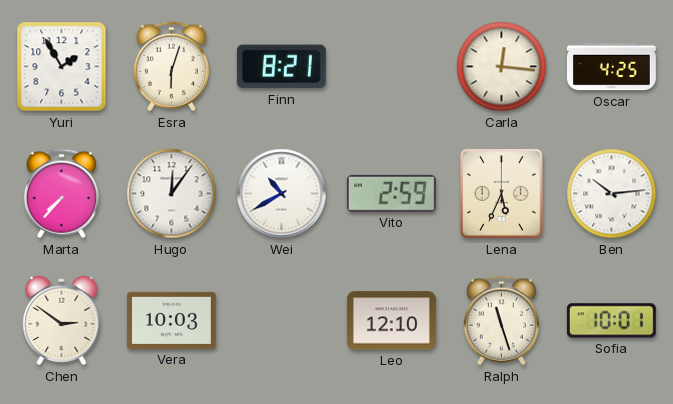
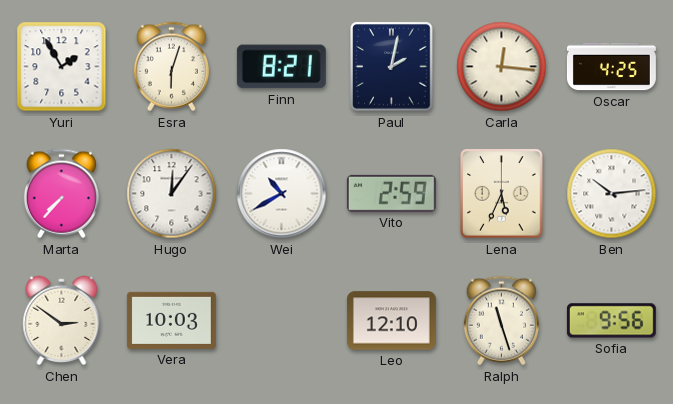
Paul: none -> 2:02
Sofia: 10:01 -> 9:56
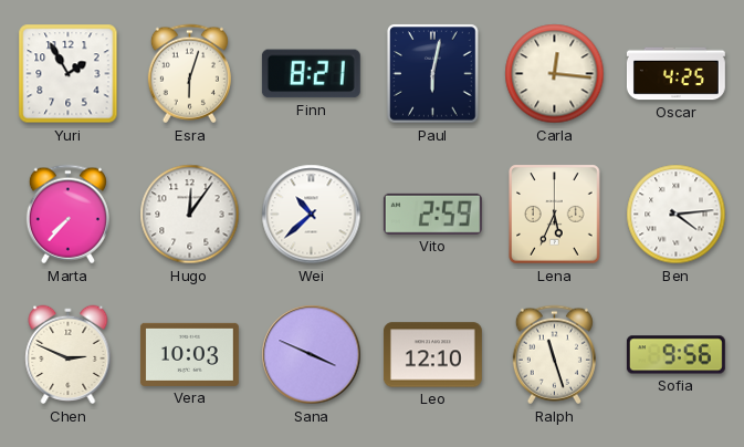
Paul: 2:02 -> 6:02
Wei: 10:40 -> 10:38
Ben: 10:14 -> 4:14
Chen: 2:51 -> 2:49
Sana: none -> 3:49
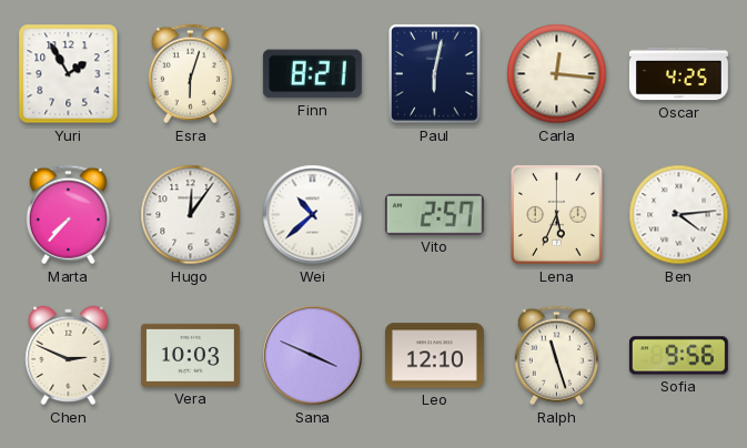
Vito: 2:59 -> 2:57
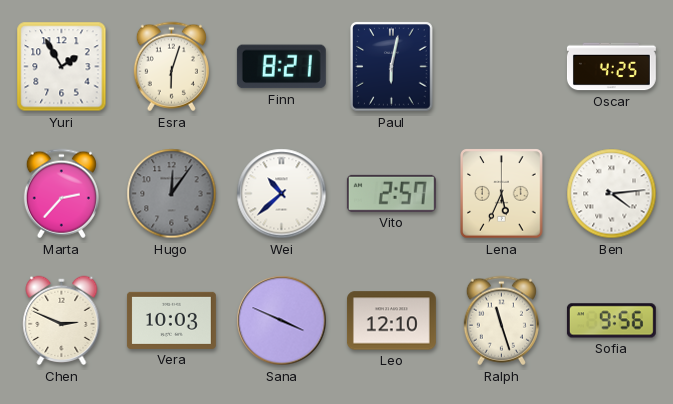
Carla: 12:16 -> none
Marta: 7:37 -> 2:37
Hugo dial: white -> grey
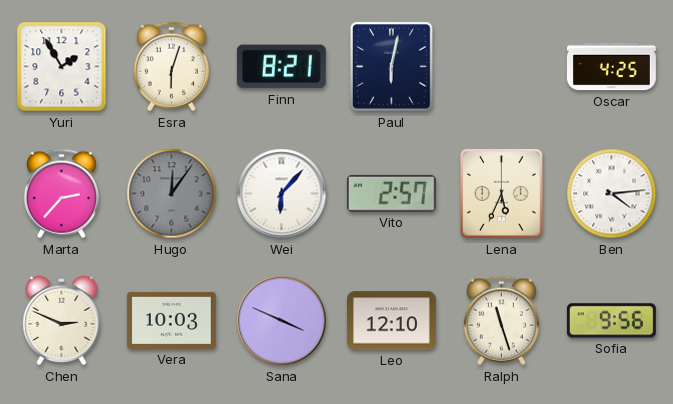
Wei: 10:38 -> 6:07
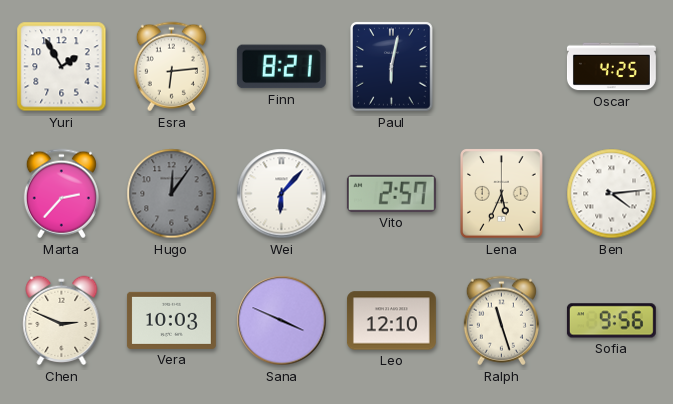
Esra: 6:03 -> 6:14
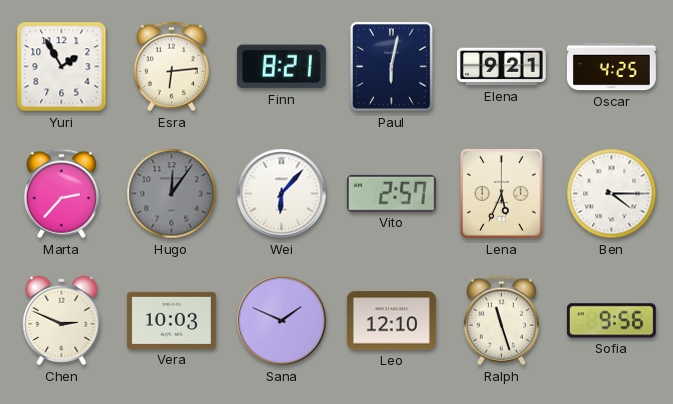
Elena: none -> 9:21
Ben: 4:14 -> 4:15
Sana: 3:49 -> 1:49
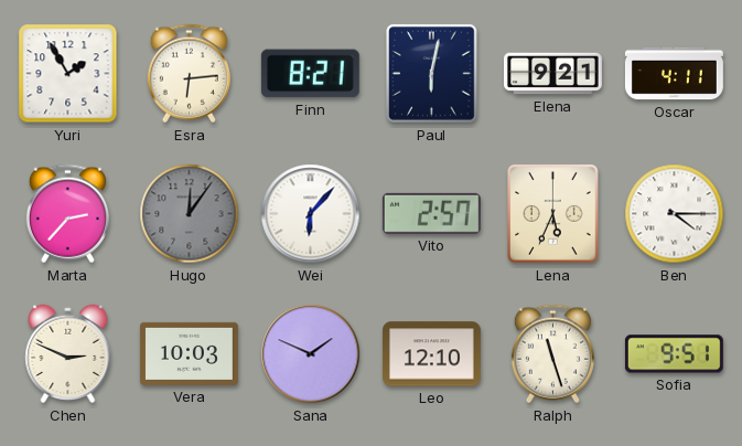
Oscar: 4:25 -> 4:11
Sofia: 9:56 -> 9:51
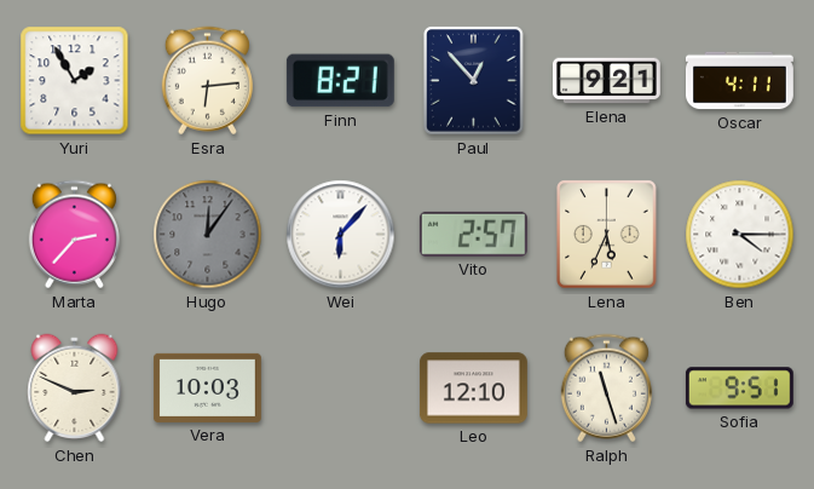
Paul: 6:02 -> 12:53
Sana: 1:49 -> none
